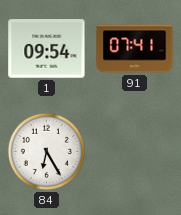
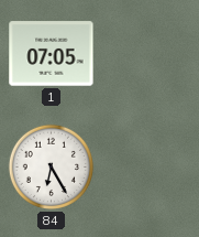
1: 09:54 -> 07:05
91: 07:41 -> none
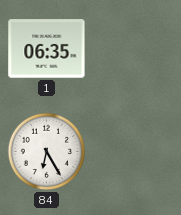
1: 07:05 -> 06:35
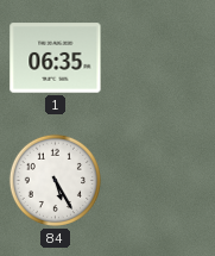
84: 6:25 -> 5:25
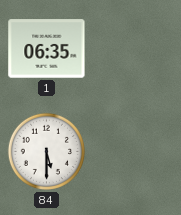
84: 5:25 -> 5:30
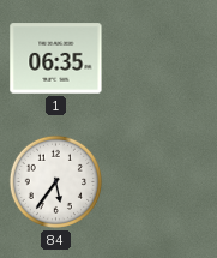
84: 5:30 -> 5:36
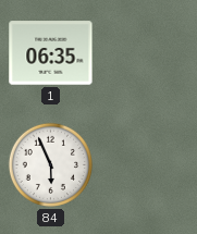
84: 5:36 -> 5:56
